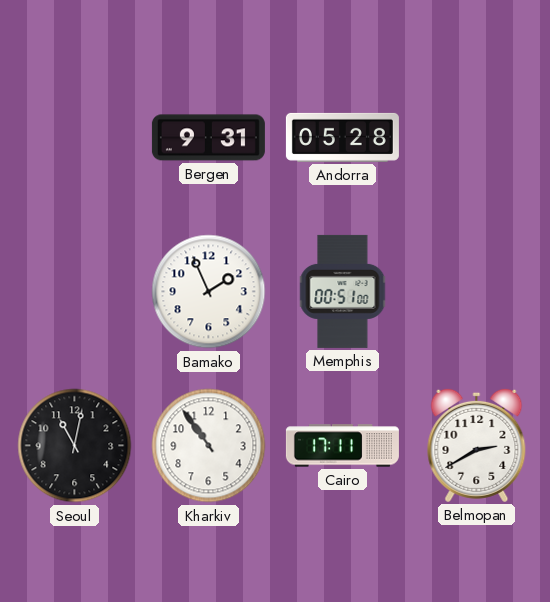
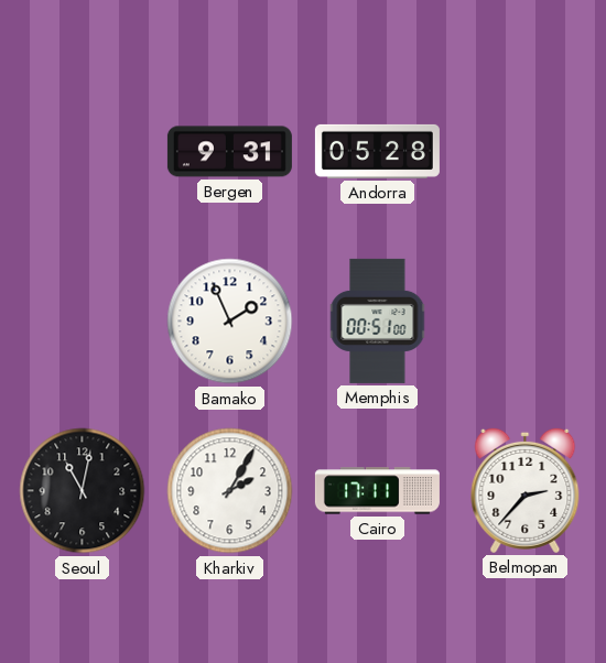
Kharkiv: 10:54 -> 2:05
Belmopan: 2:40 -> 2:37
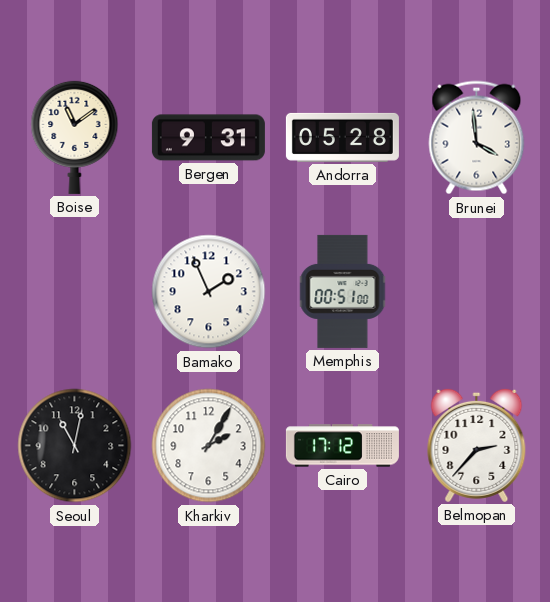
Boise: none -> 11:09
Brunei: none -> 3:59
Cairo: 17:11 -> 17:12
